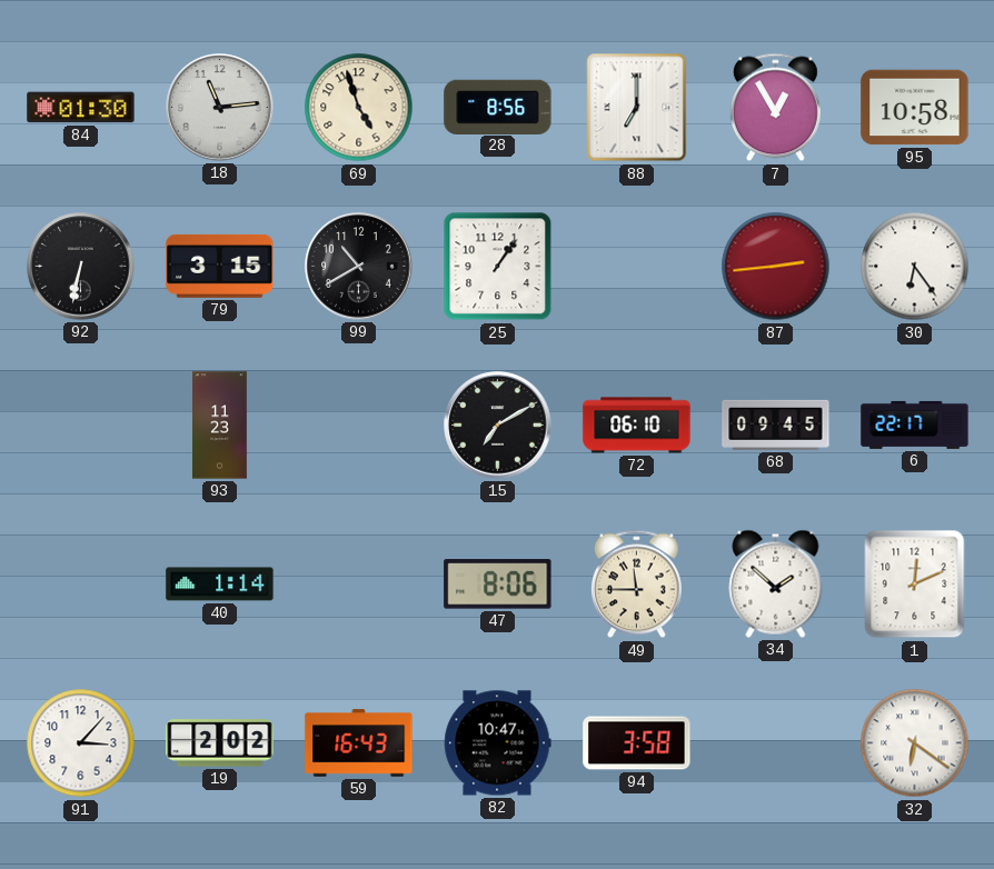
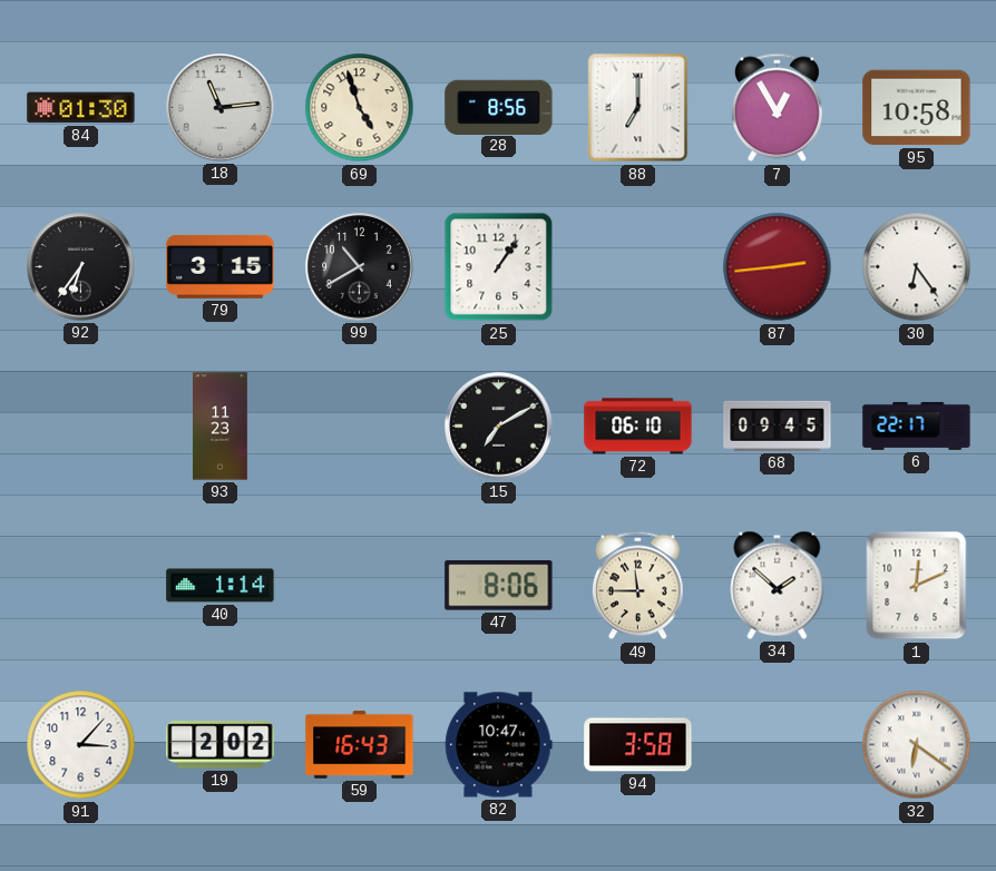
92: 6:32 -> 6:36
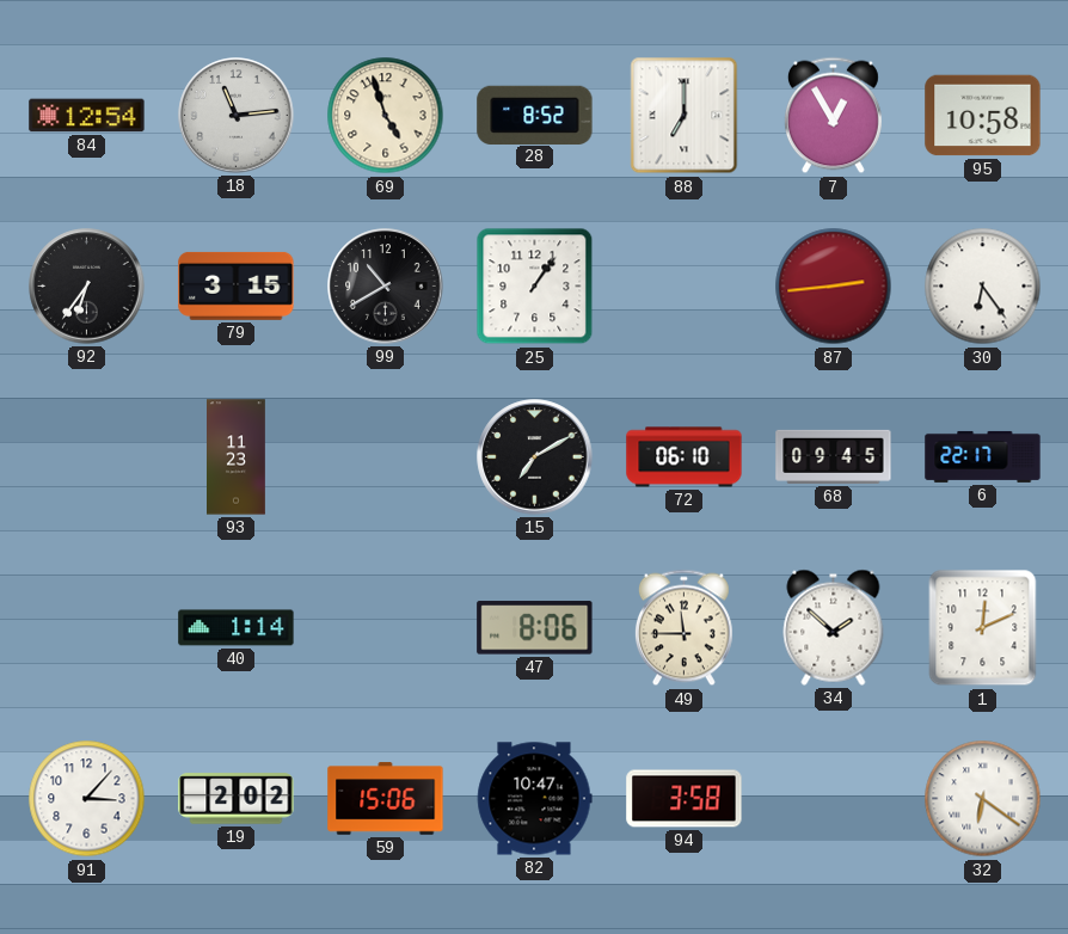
84: 01:30 -> 12:54
28: 8:56 -> 8:52
59: 16:43 -> 15:06
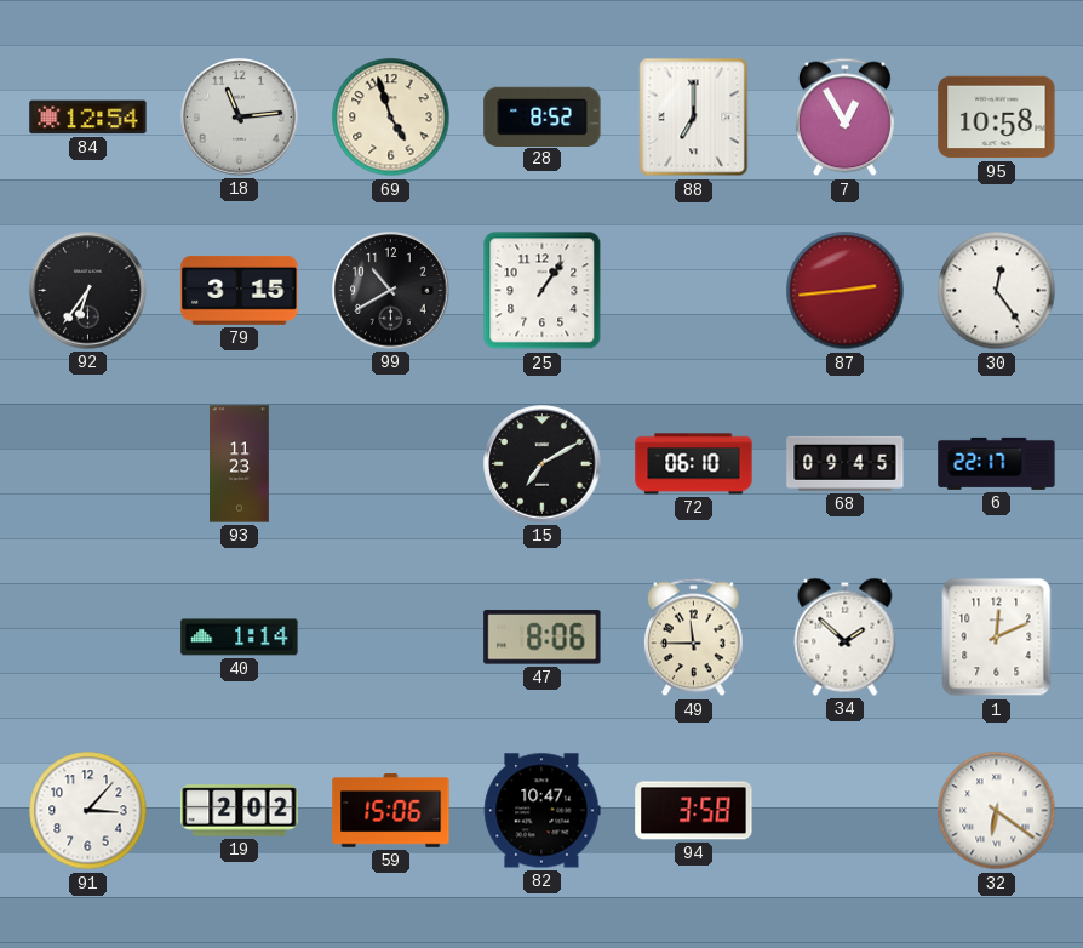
30: 6:24 -> 12:24
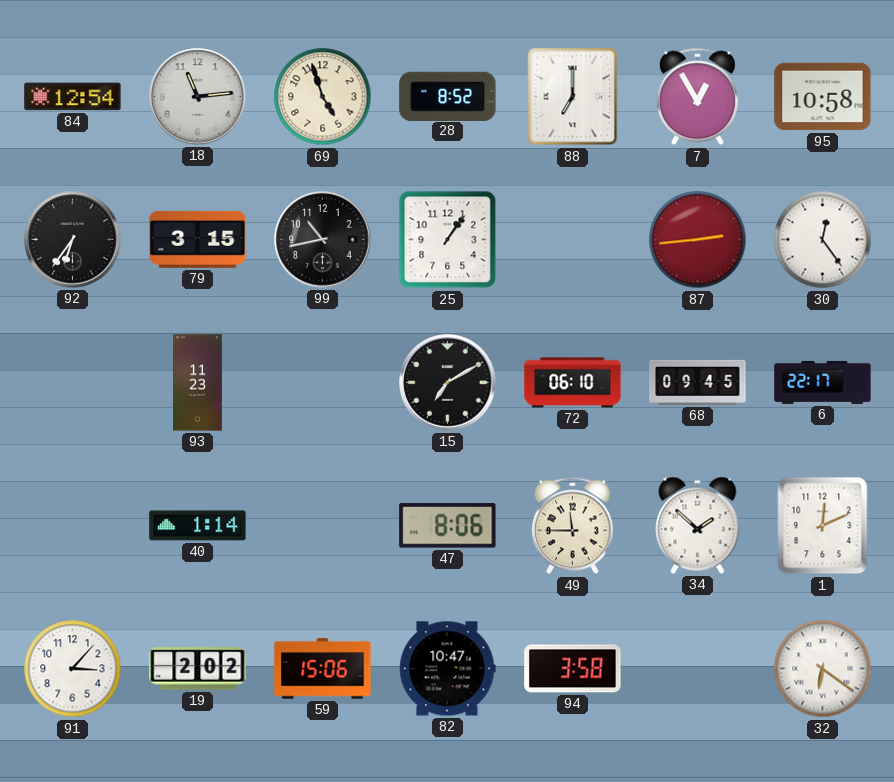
99: 10:40 -> 10:43
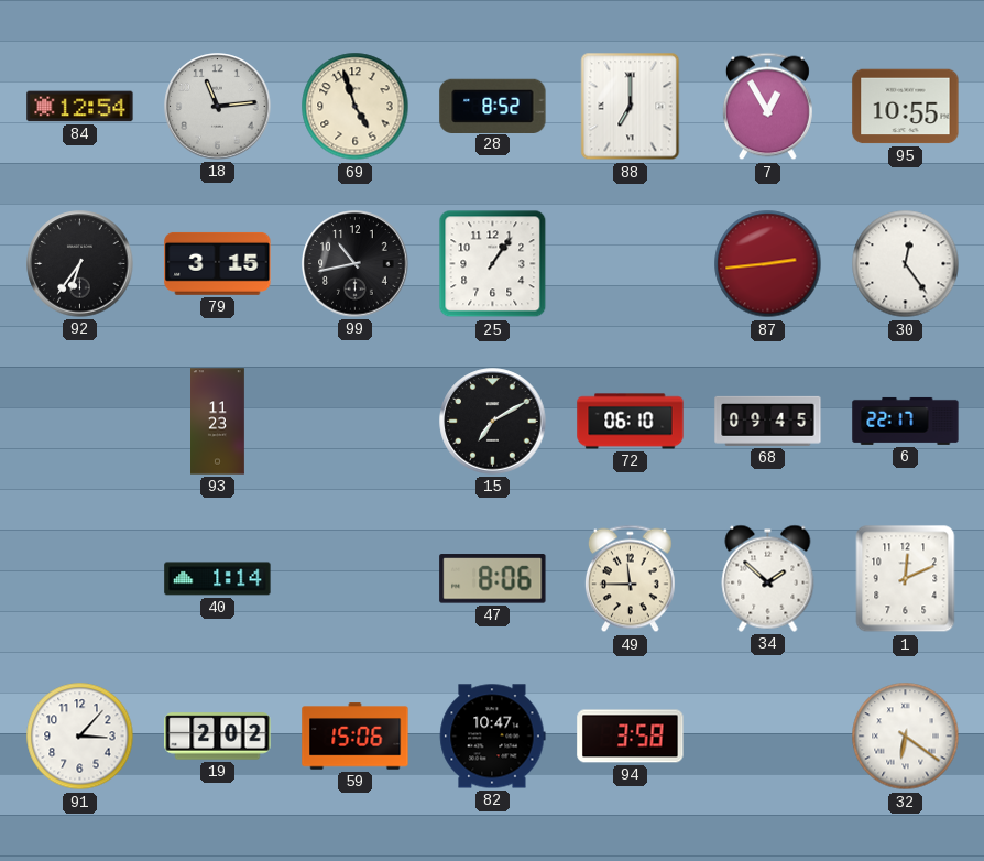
95: 10:58 -> 10:55
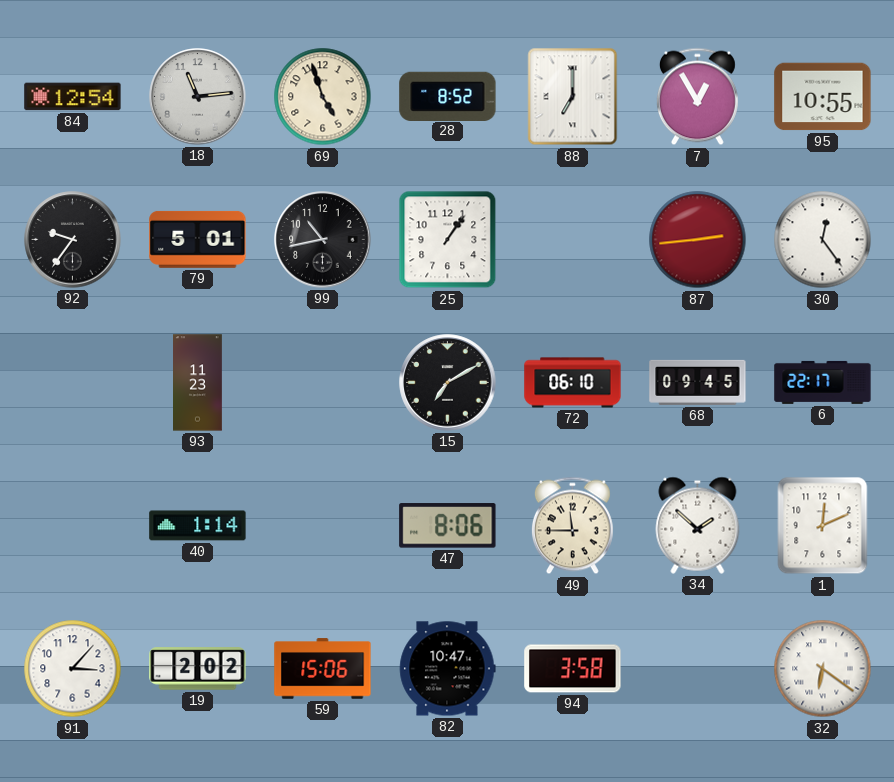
92: 6:36 -> 9:36
79: 3:15 -> 5:01
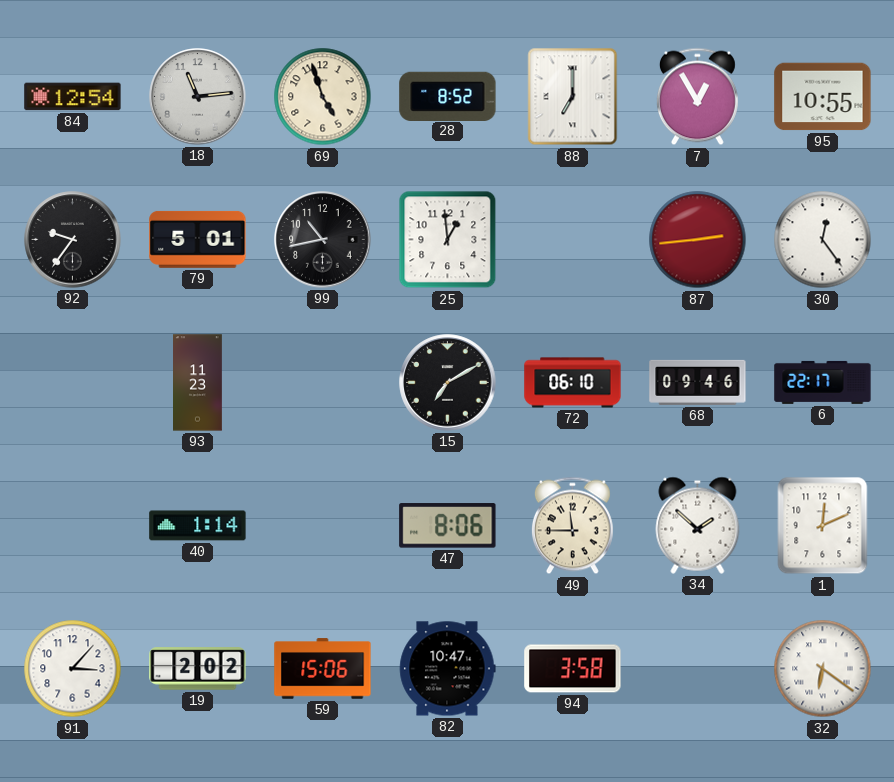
25: 1:06 -> 12:59
68: 09:45 -> 09:46
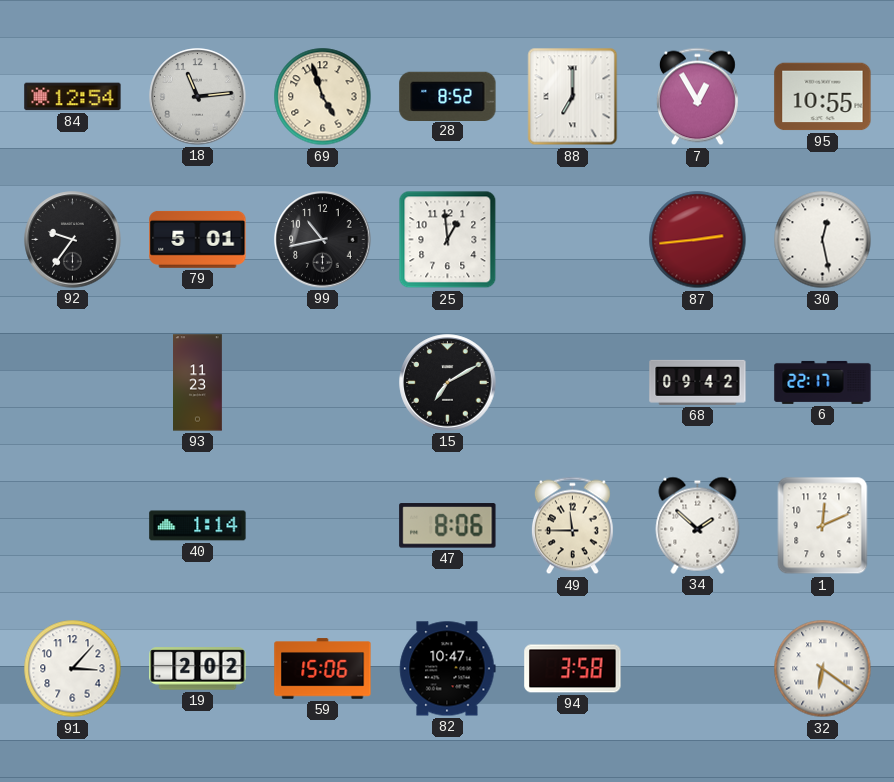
30: 12:24 -> 12:28
72: 06:10 -> none
68: 09:46 -> 09:42
